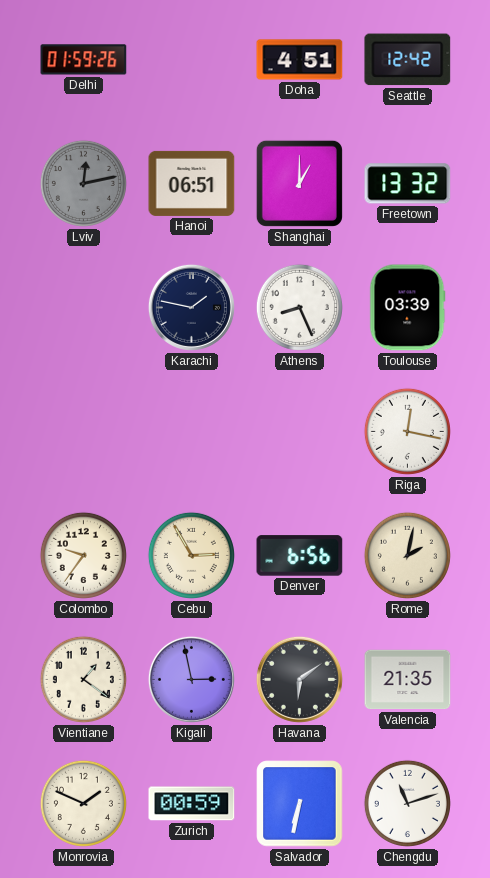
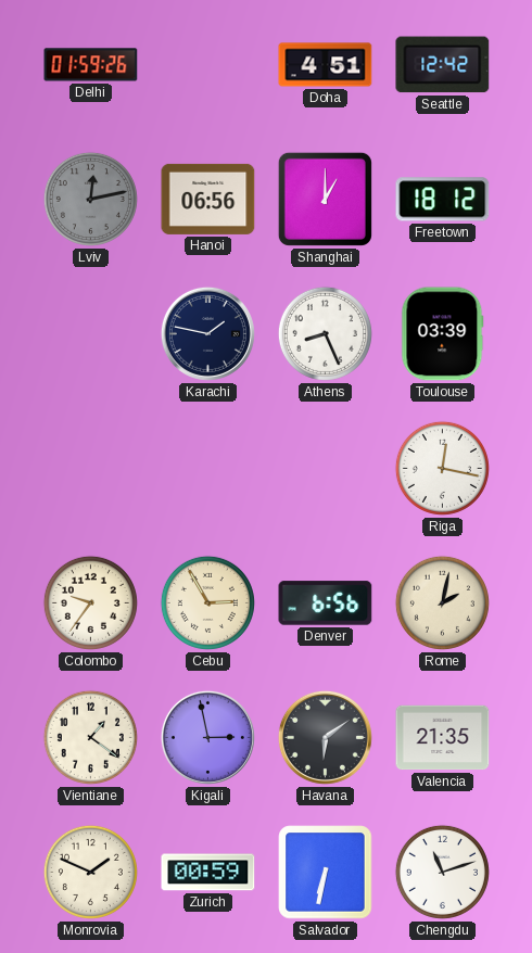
Hanoi: 06:51 -> 06:56
Freetown: 13:32 -> 18:12
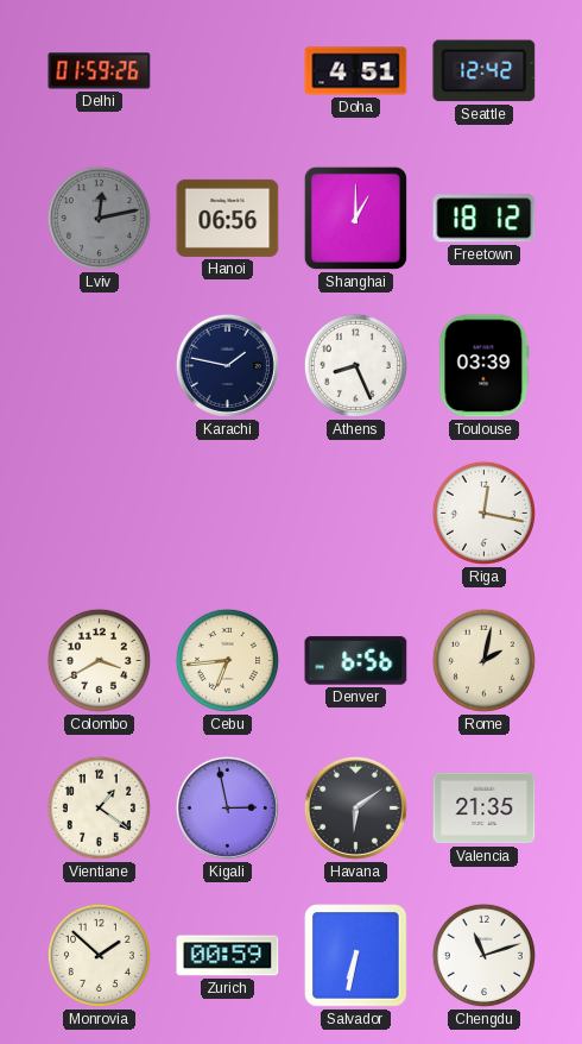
Colombo: 9:36 -> 3:40
Cebu: 2:55 -> 6:44
Monrovia: 1:49 -> 1:52
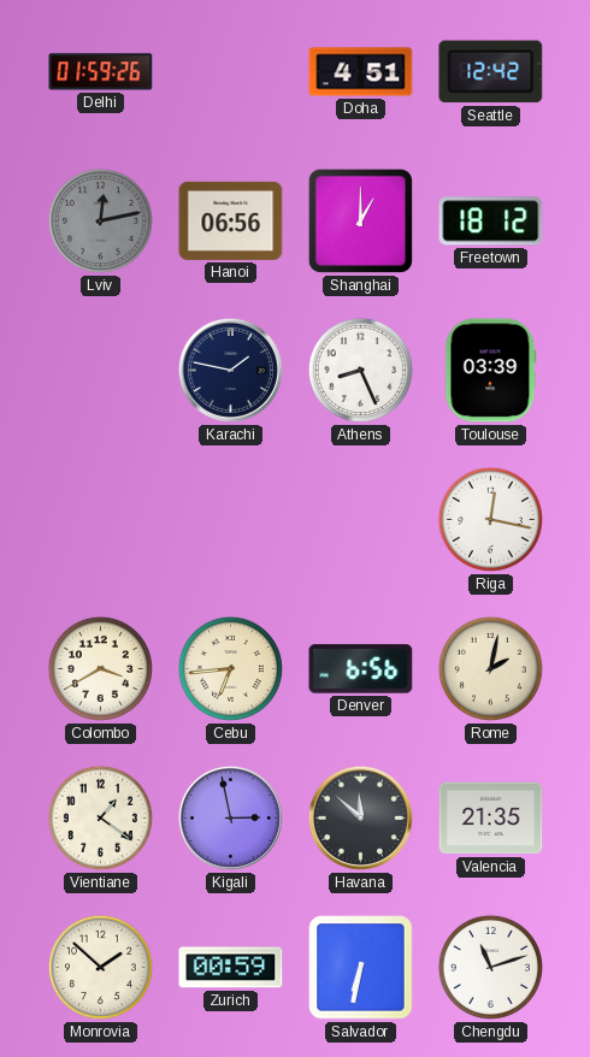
Havana: 6:09 -> 11:52
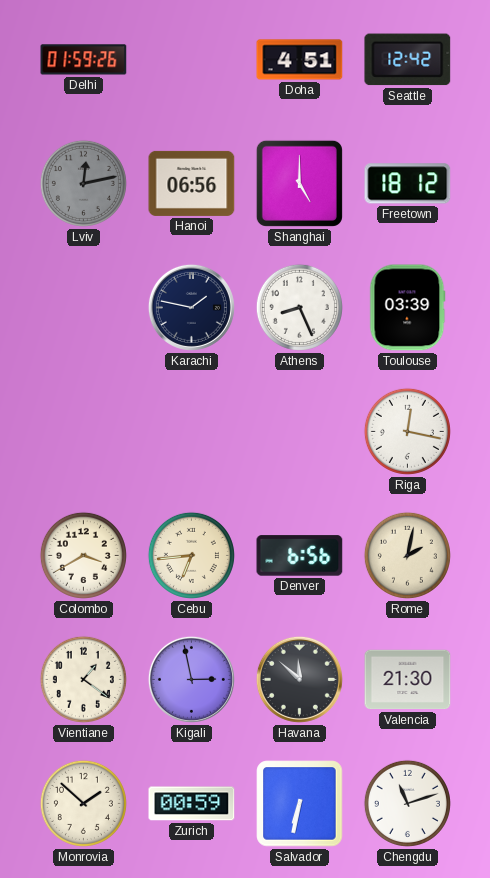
Shanghai: 1:00 -> 5:00
Valencia: 21:35 -> 21:30
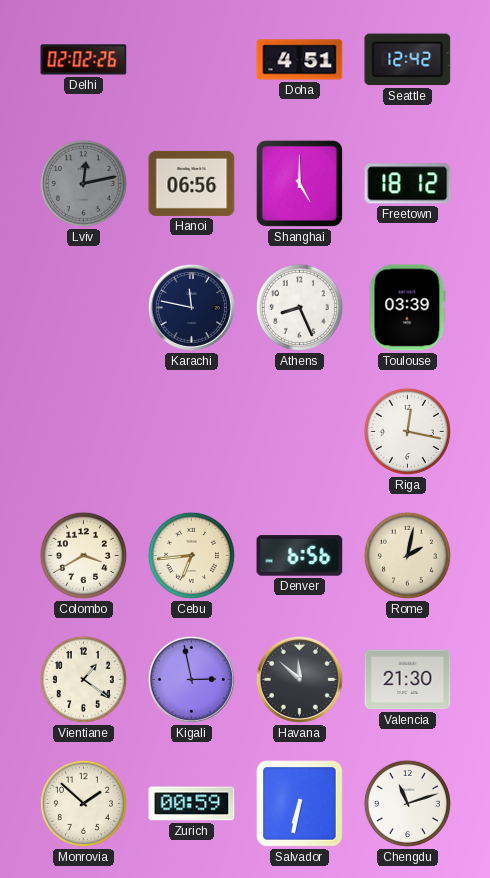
Delhi: 01:59 -> 02:02
Karachi: 1:47 -> 11:47
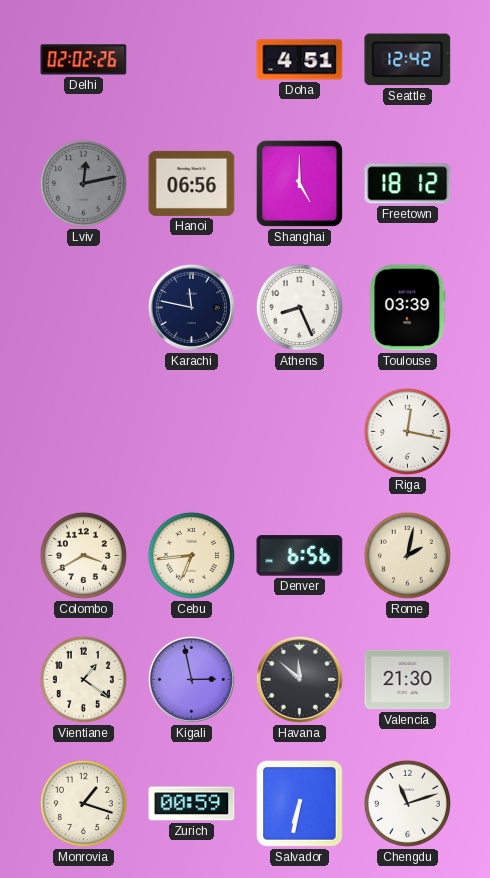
Monrovia: 1:52 -> 1:18
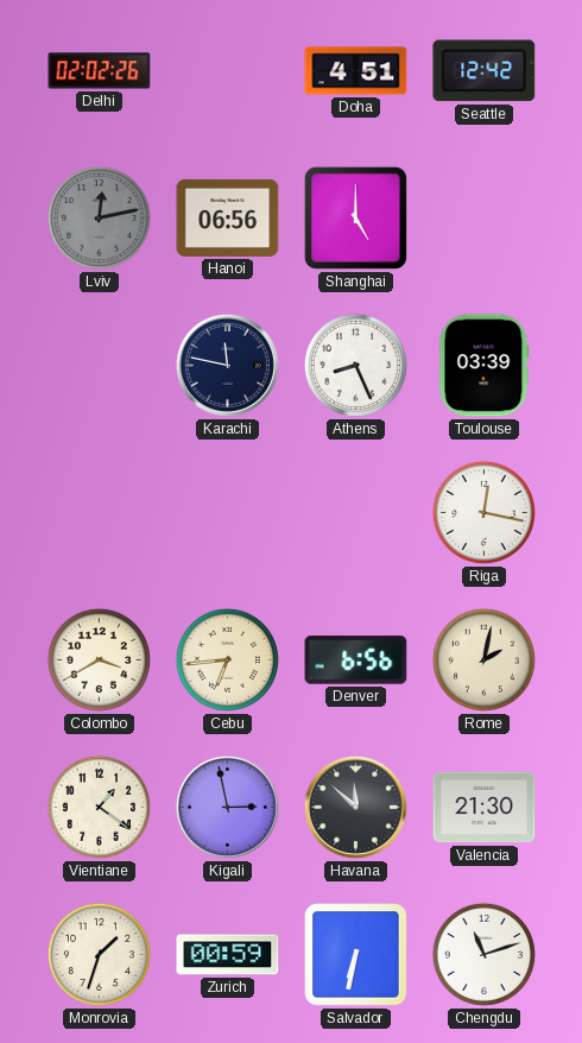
Freetown: 18:12 -> none
Monrovia: 1:18 -> 1:33
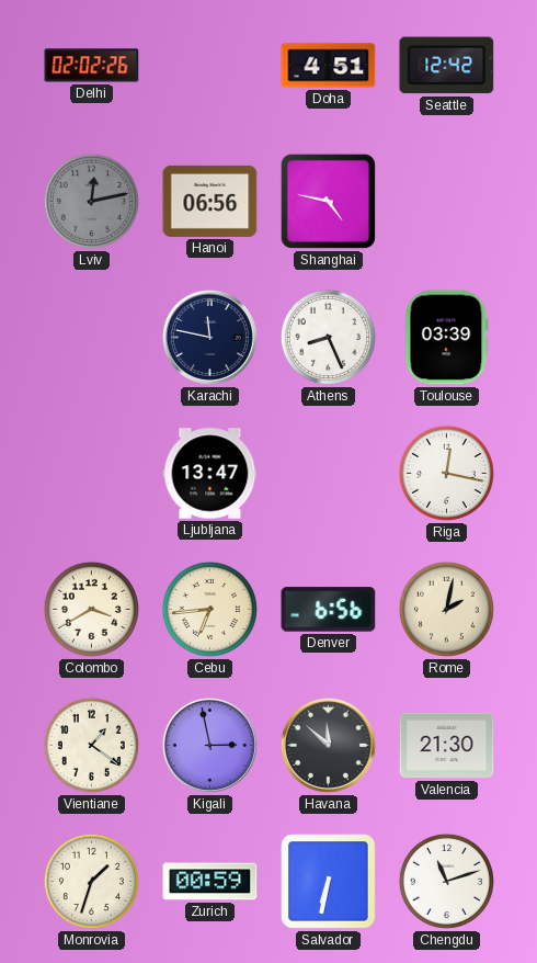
Shanghai: 5:00 -> 4:47
Ljubljana: none -> 13:47
